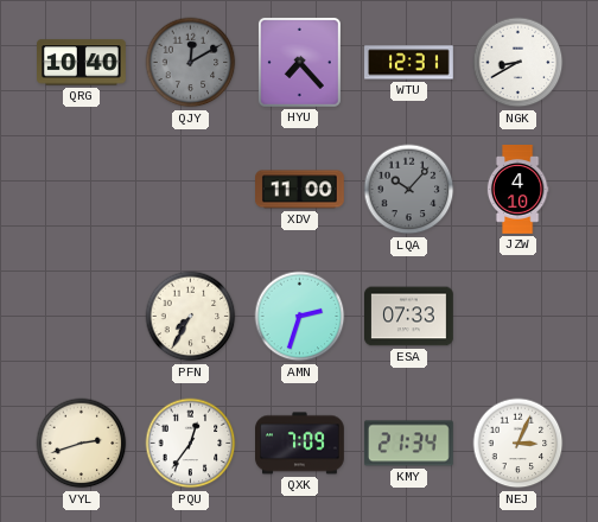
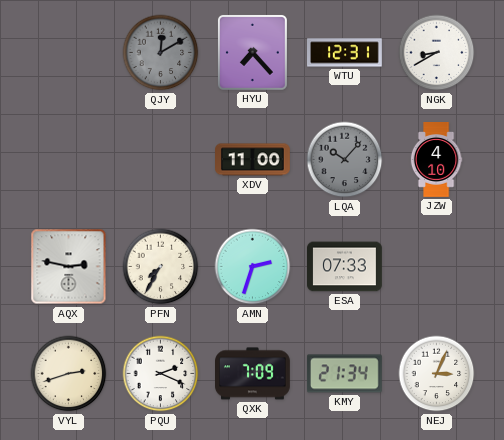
QRG: 10:40 -> none
AQX: none -> 2:47
PQU: 12:36 -> 2:19
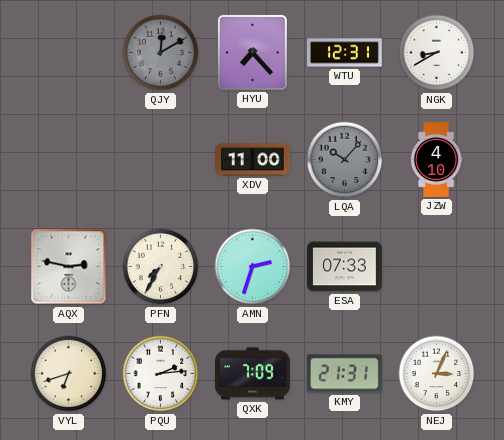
VYL: 2:42 -> 6:42
PQU: 2:19 -> 2:14
KMY: 21:34 -> 21:31
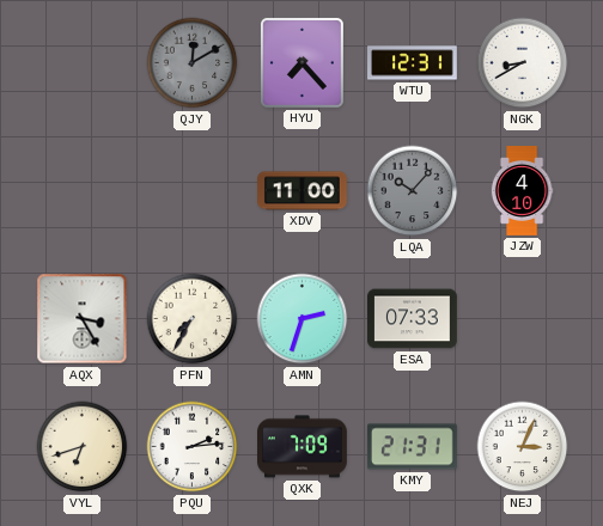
AQX: 2:47 -> 3:25
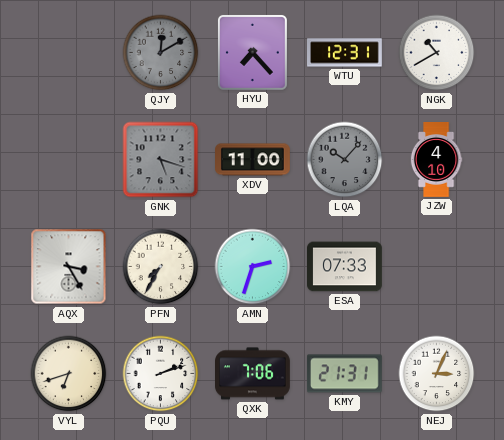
NGK: 8:40 -> 10:40
GNK: none -> 5:18
PQU: 2:14 -> 2:12
QXK: 7:09 -> 7:06
